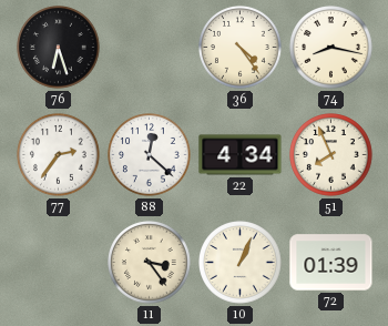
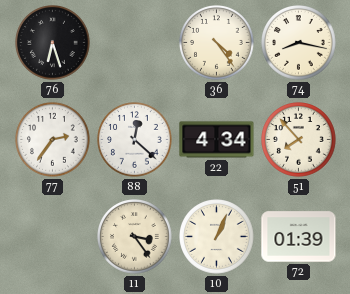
51: 7:56 -> 7:53
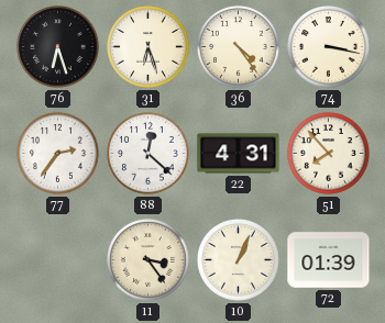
31: none -> 6:27
74: 8:17 -> 3:17
22: 4:34 -> 4:31
